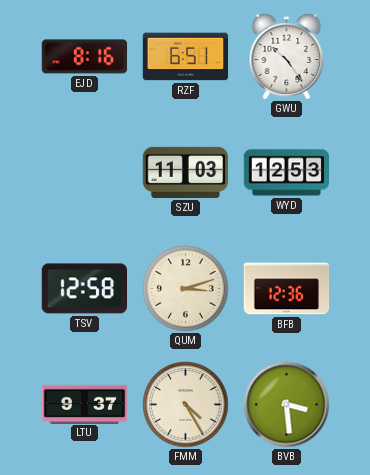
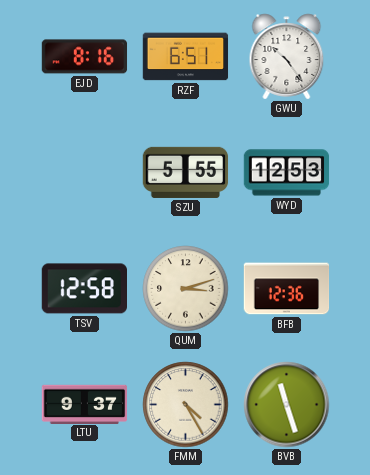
SZU: 11:03 -> 5:55
BVB: 3:29 -> 11:27
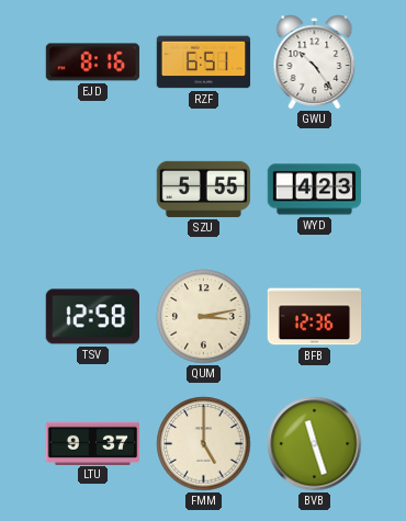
WYD: 12:53 -> 4:23
QUM: 3:12 -> 3:13
FMM: 4:25 -> 5:00
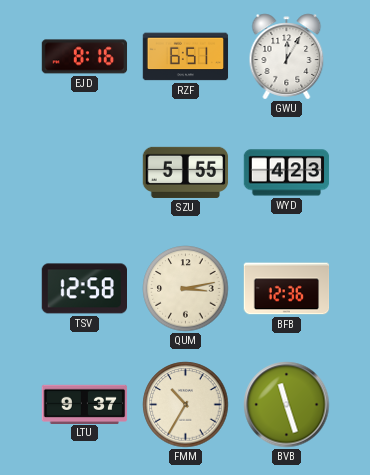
GWU: 10:24 -> 12:05
FMM: 5:00 -> 10:35
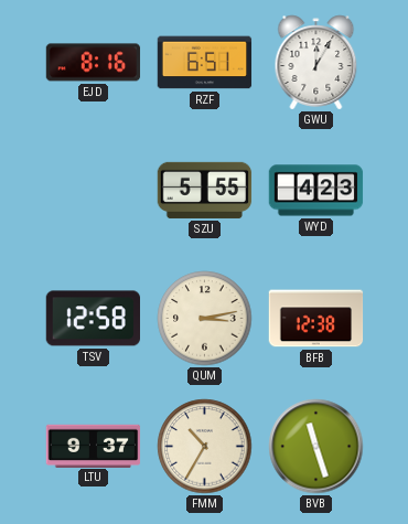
BFB: 12:36 -> 12:38
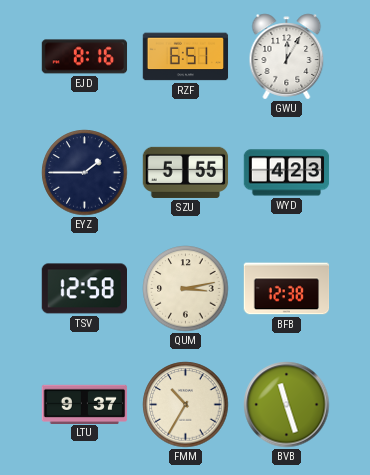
EYZ: none -> 1:45
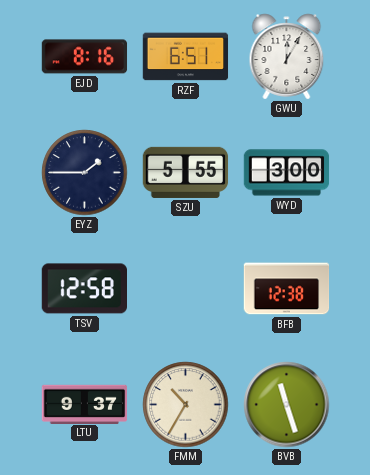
WYD: 4:23 -> 3:00
QUM: 3:13 -> none
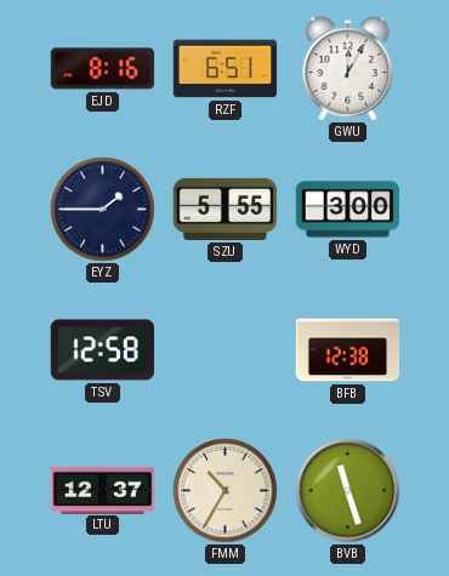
LTU: 9:37 -> 12:37
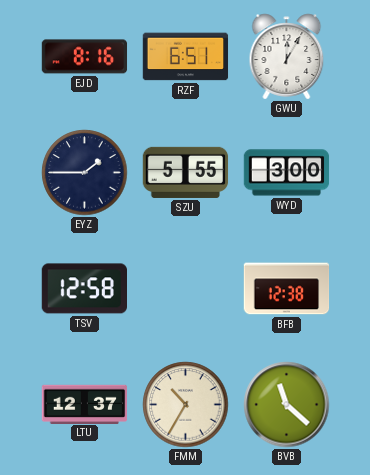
BVB: 11:27 -> 11:22
